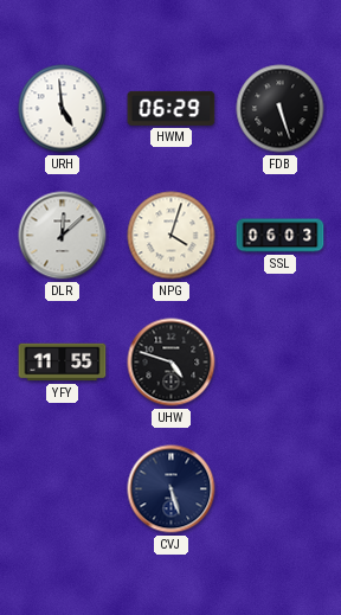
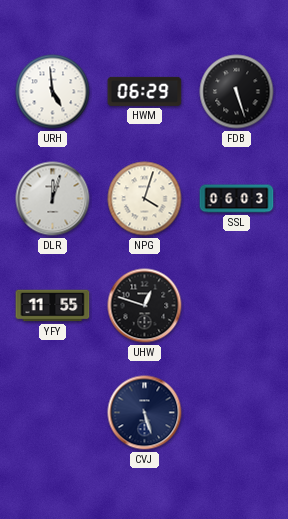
DLR: 12:08 -> 12:03
UHW: 4:48 -> 12:48
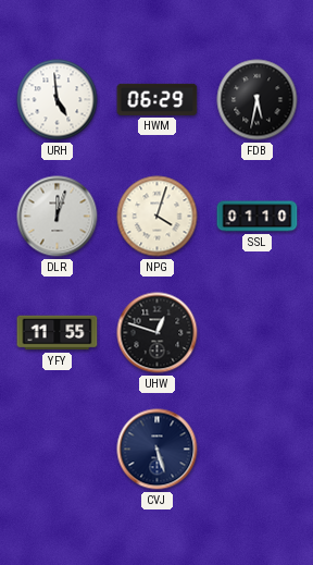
FDB: 5:27 -> 5:32
SSL: 06:03 -> 01:10
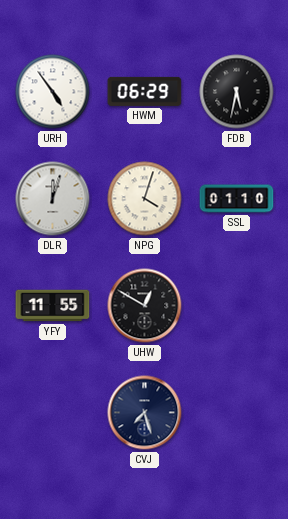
URH: 4:59 -> 4:54
UHW: 12:48 -> 12:50
CVJ: 5:27 -> 7:27
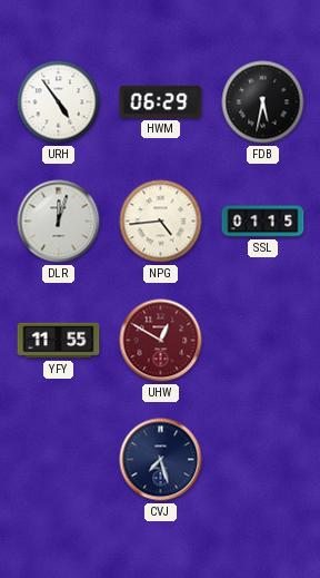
NPG: 4:03 -> 4:44
SSL: 01:10 -> 01:15
UHW dial: black -> burgundy
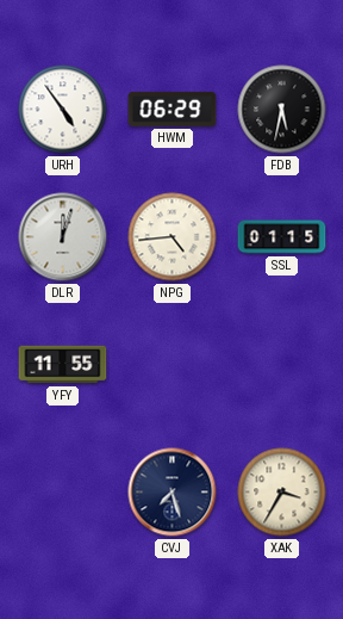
UHW: 12:50 -> none
XAK: none -> 3:35
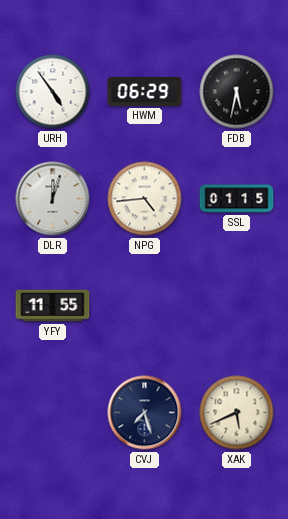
XAK: 3:35 -> 5:41
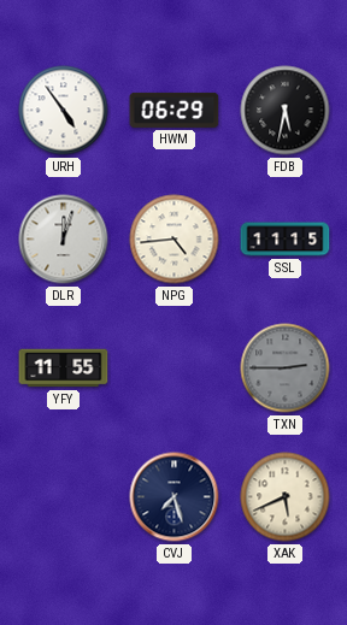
SSL: 01:15 -> 11:15
TXN: none -> 2:45
